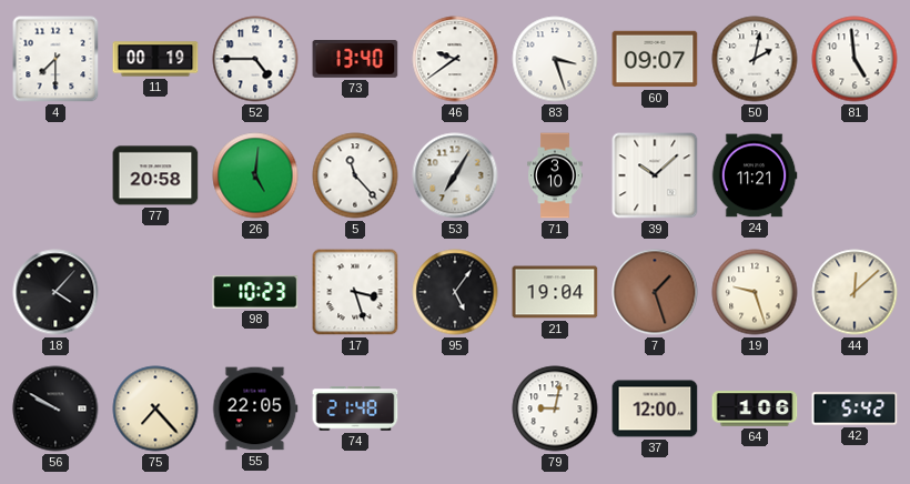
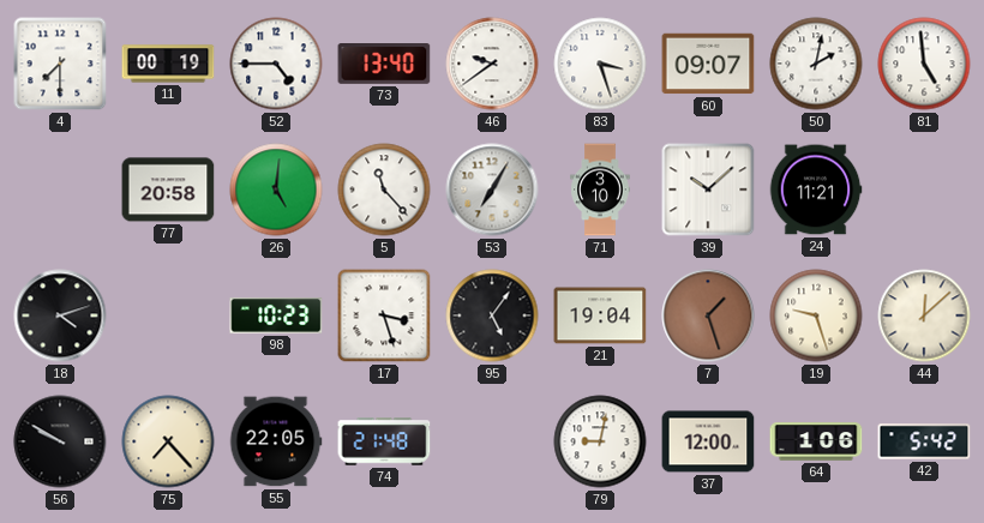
18: 4:07 -> 4:12
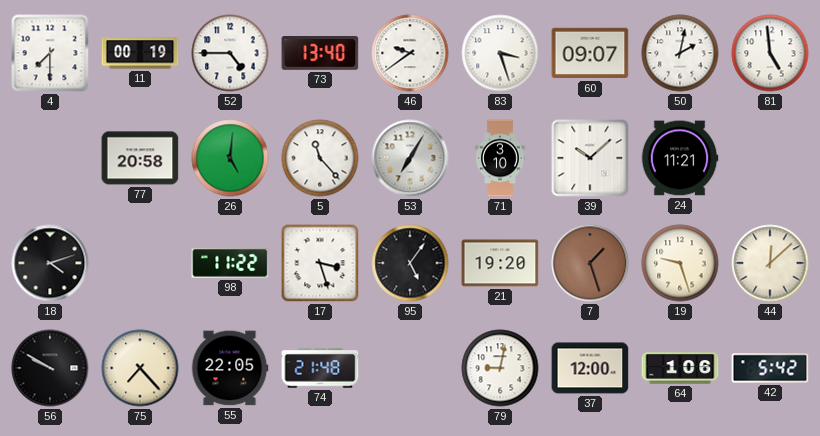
98: 10:23 -> 11:22
21: 19:04 -> 19:20
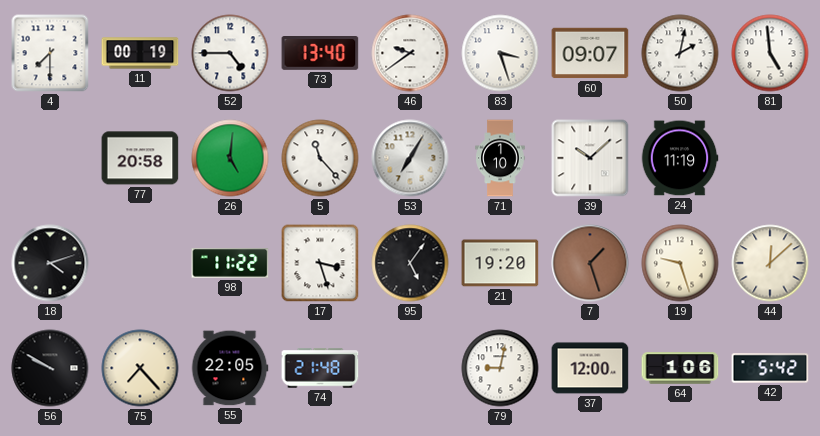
71: 3:10 -> 1:10
24: 11:21 -> 11:19
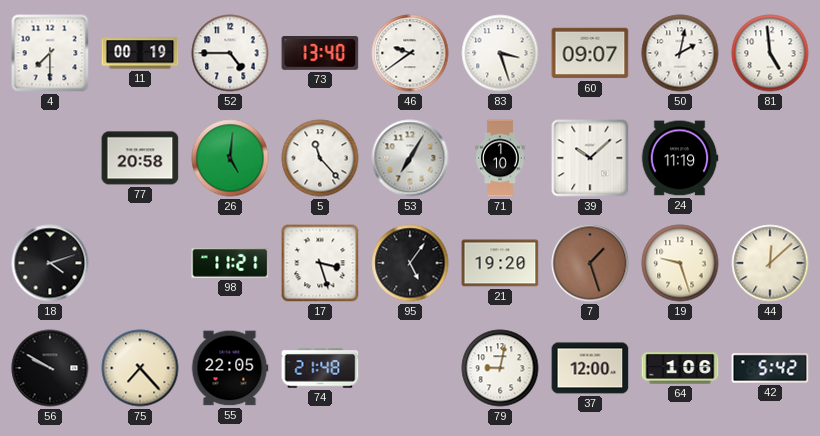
98: 11:22 -> 11:21
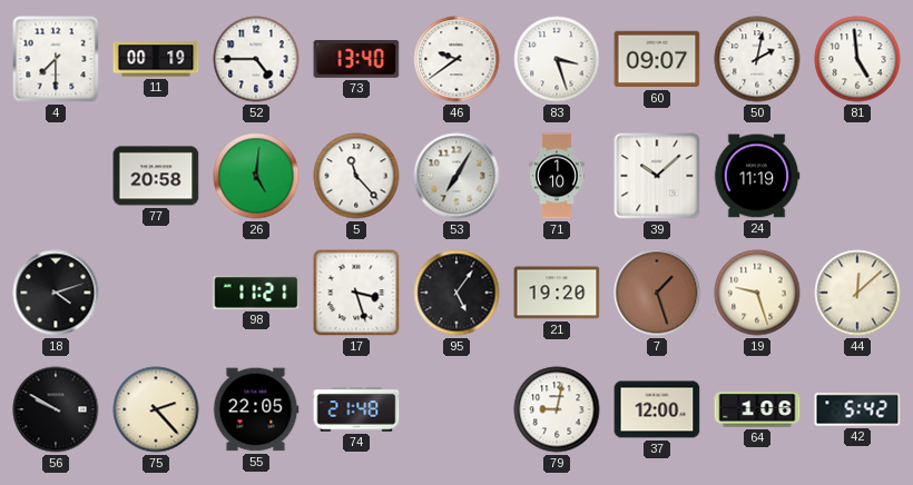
75: 7:23 -> 2:23
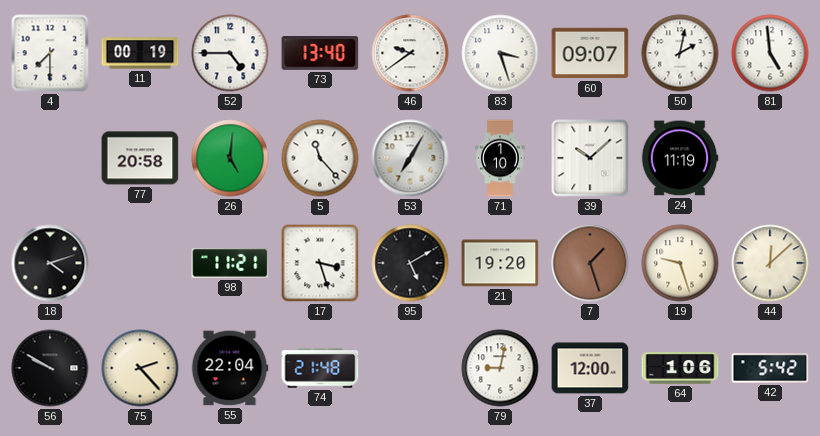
95: 5:06 -> 5:10
55: 22:05 -> 22:04
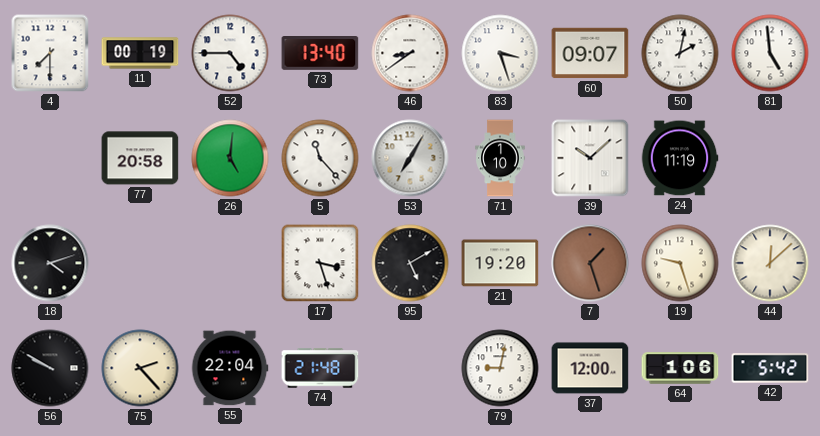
46: 9:39 -> 8:39
98: 11:21 -> none
